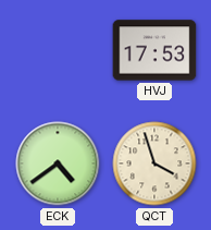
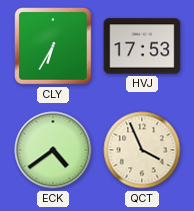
CLY: none -> 6:35
QCT: 3:57 -> 3:56
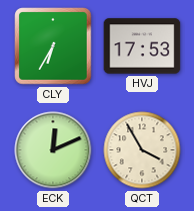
ECK: 4:39 -> 12:11
QCT: 3:56 -> 3:55
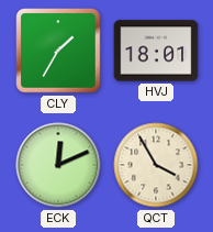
CLY: 6:35 -> 1:35
HVJ: 17:53 -> 18:01
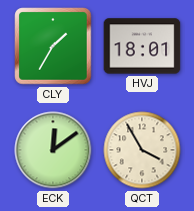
ECK: 12:11 -> 12:09
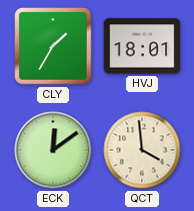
QCT: 3:55 -> 3:59
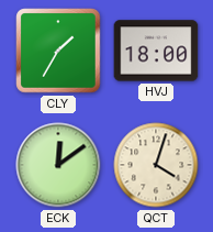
HVJ: 18:01 -> 18:00
QCT: 3:59 -> 4:03
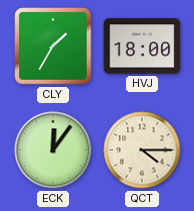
ECK: 12:09 -> 12:06
QCT: 4:03 -> 4:15
